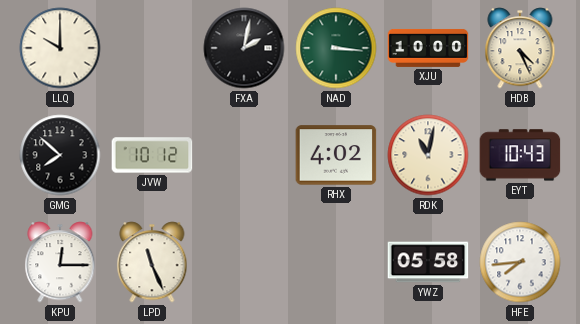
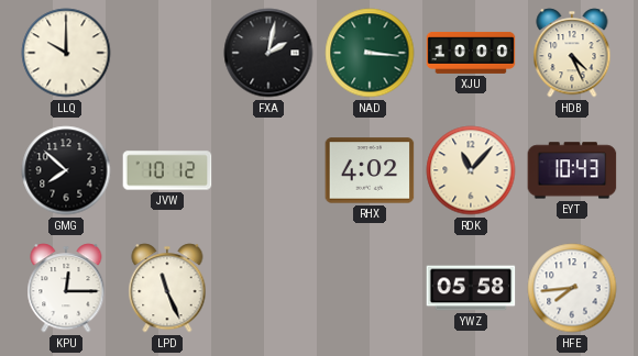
RDK: 11:02 -> 11:07
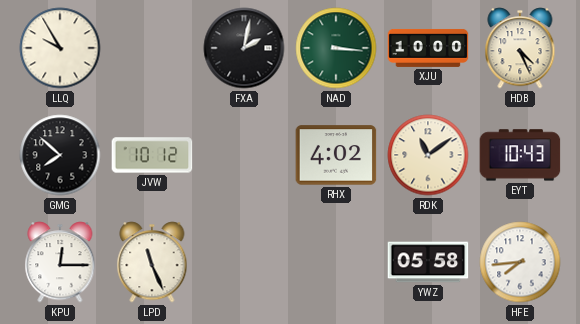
LLQ: 10:00 -> 9:55
RDK: 11:07 -> 11:09
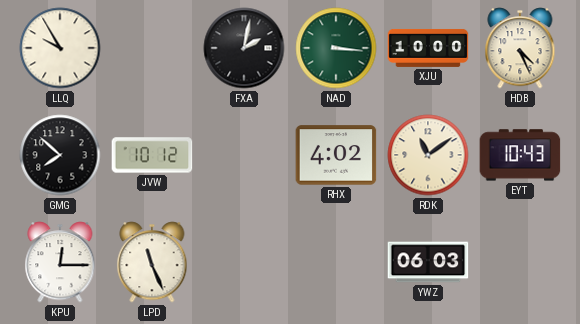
YWZ: 05:58 -> 06:03
HFE: 7:44 -> none
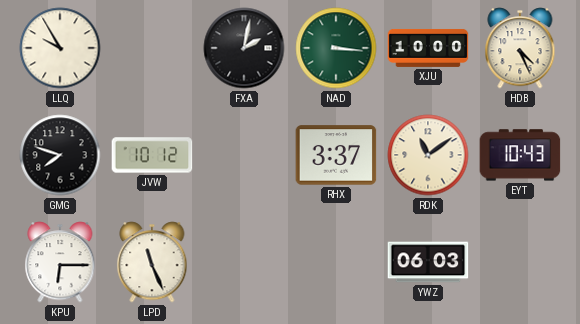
GMG: 7:52 -> 7:48
RHX: 4:02 -> 3:37
KPU: 12:15 -> 6:15
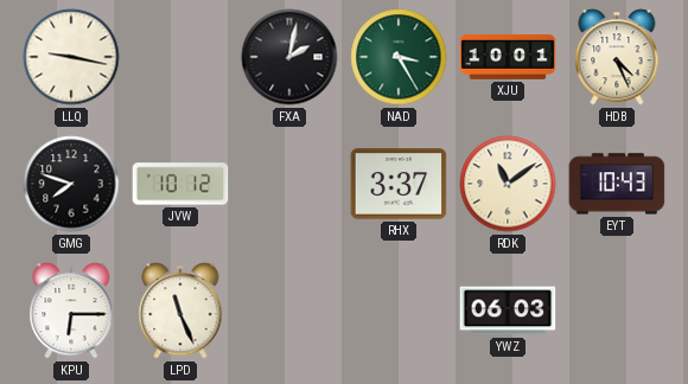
LLQ: 9:55 -> 9:17
NAD: 3:16 -> 3:25
XJU: 10:00 -> 10:01
